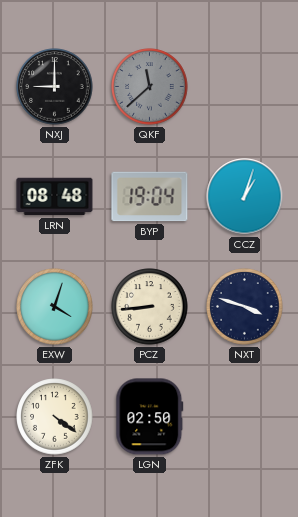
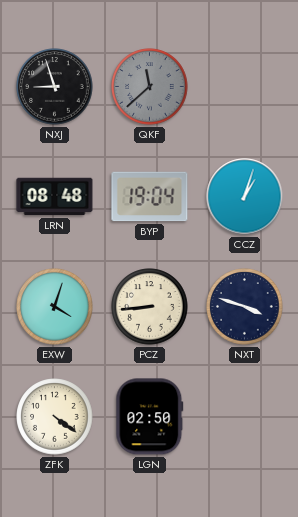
NXJ: 9:00 -> 8:57
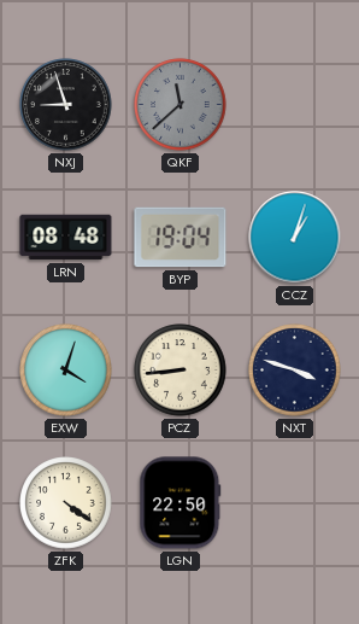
LGN: 02:50 -> 22:50
